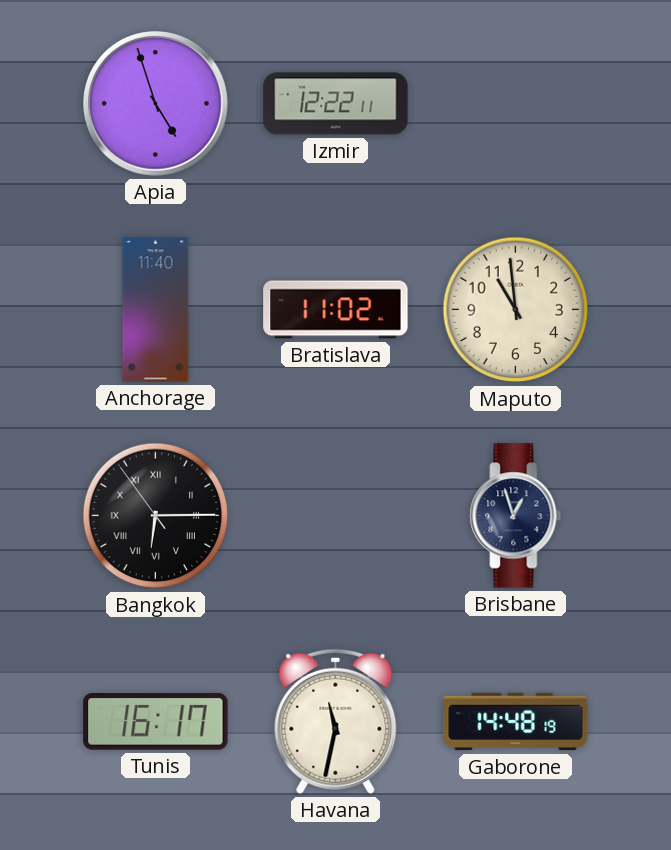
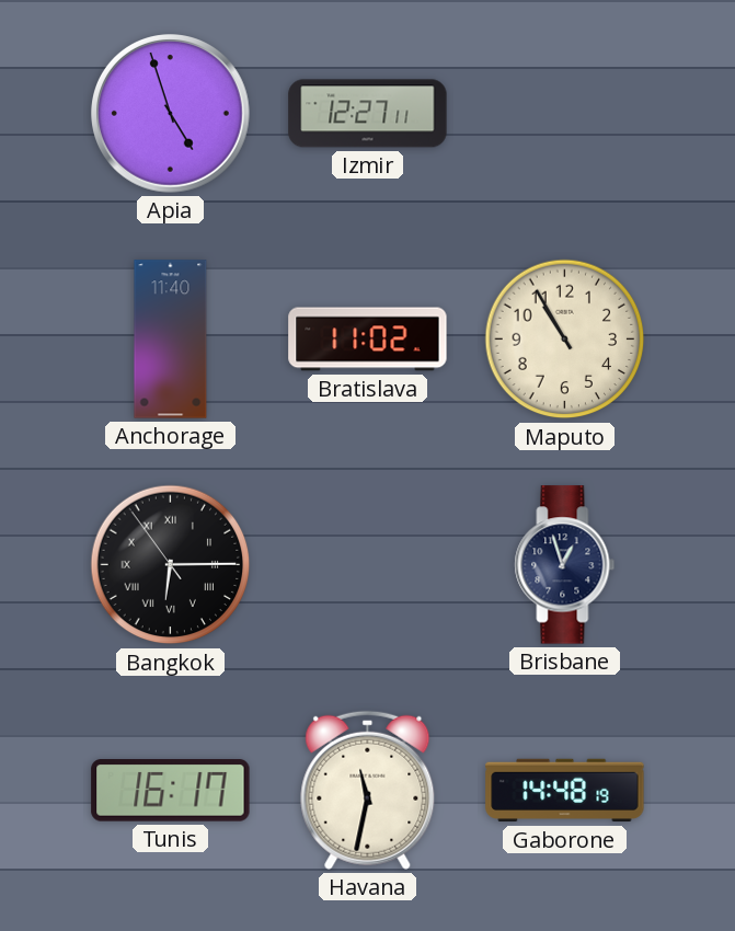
Izmir: 12:22 -> 12:27
Maputo: 10:59 -> 10:55
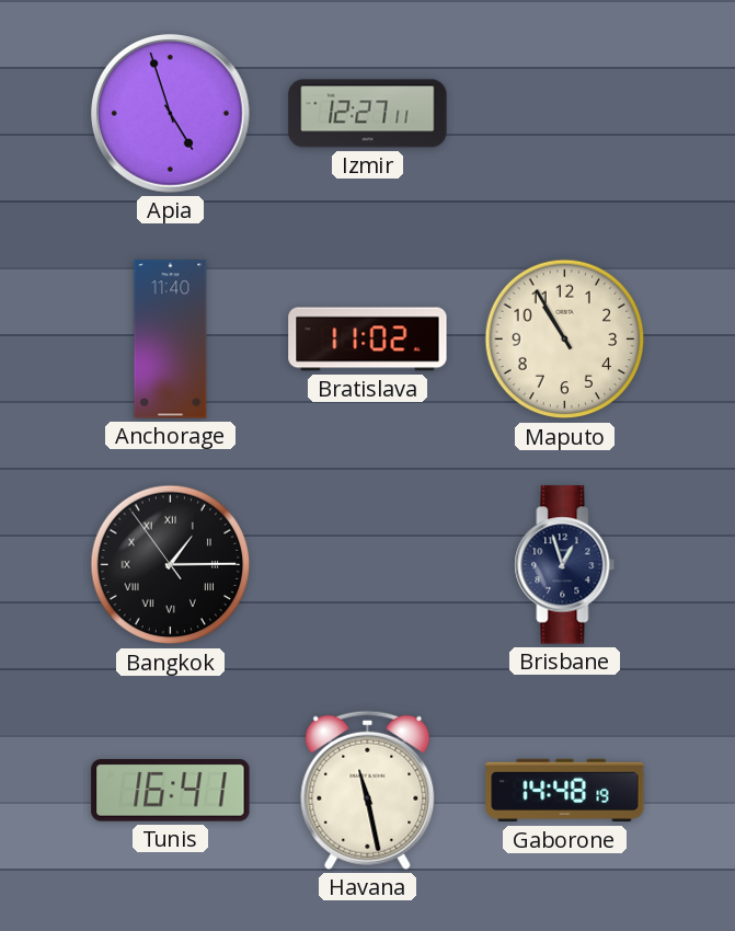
Bangkok: 6:14 -> 1:14
Tunis: 16:17 -> 16:41
Havana: 11:32 -> 11:28
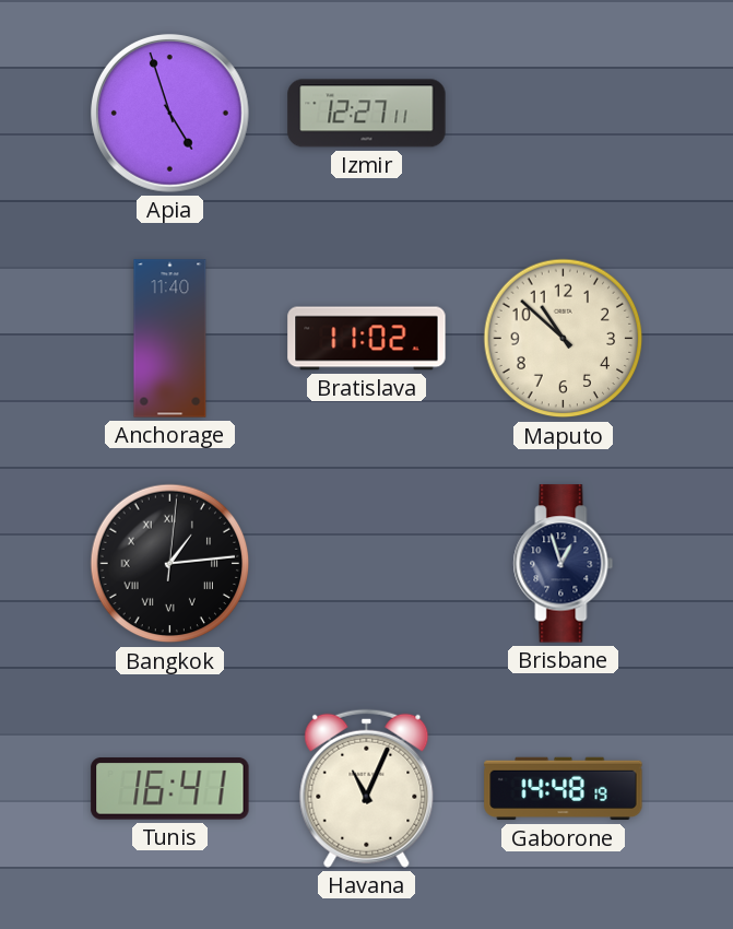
Maputo: 10:55 -> 10:52
Bangkok: 1:14:54 -> 1:14:01
Havana: 11:28 -> 11:04
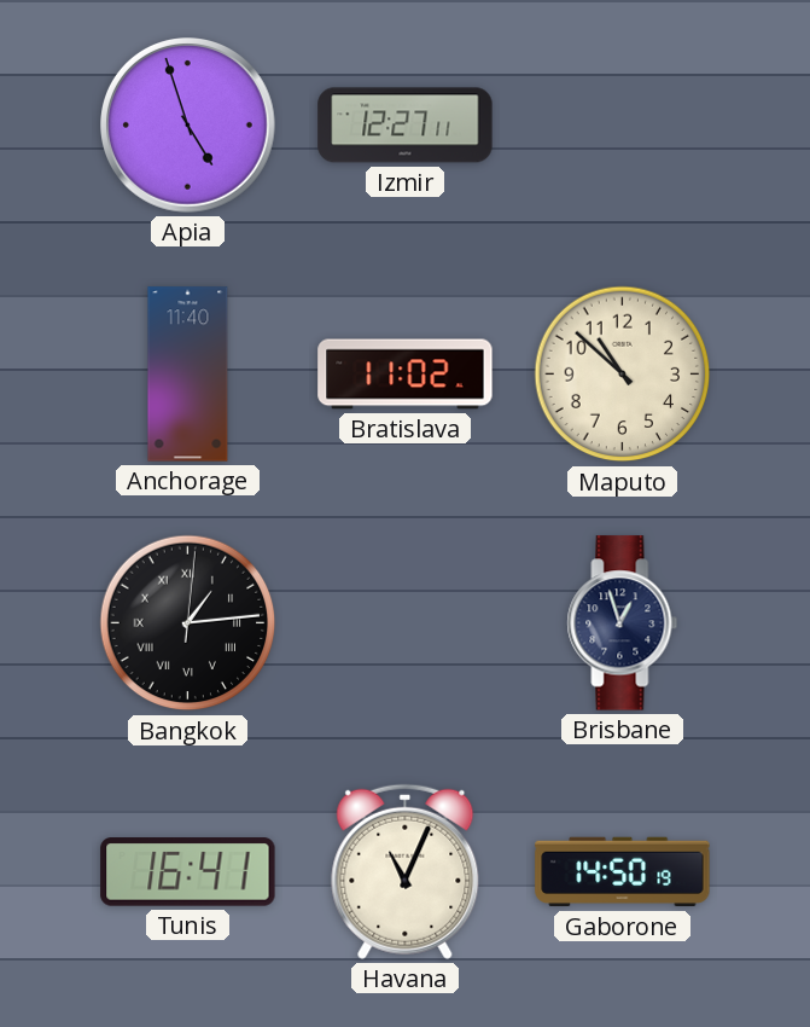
Gaborone: 14:48 -> 14:50
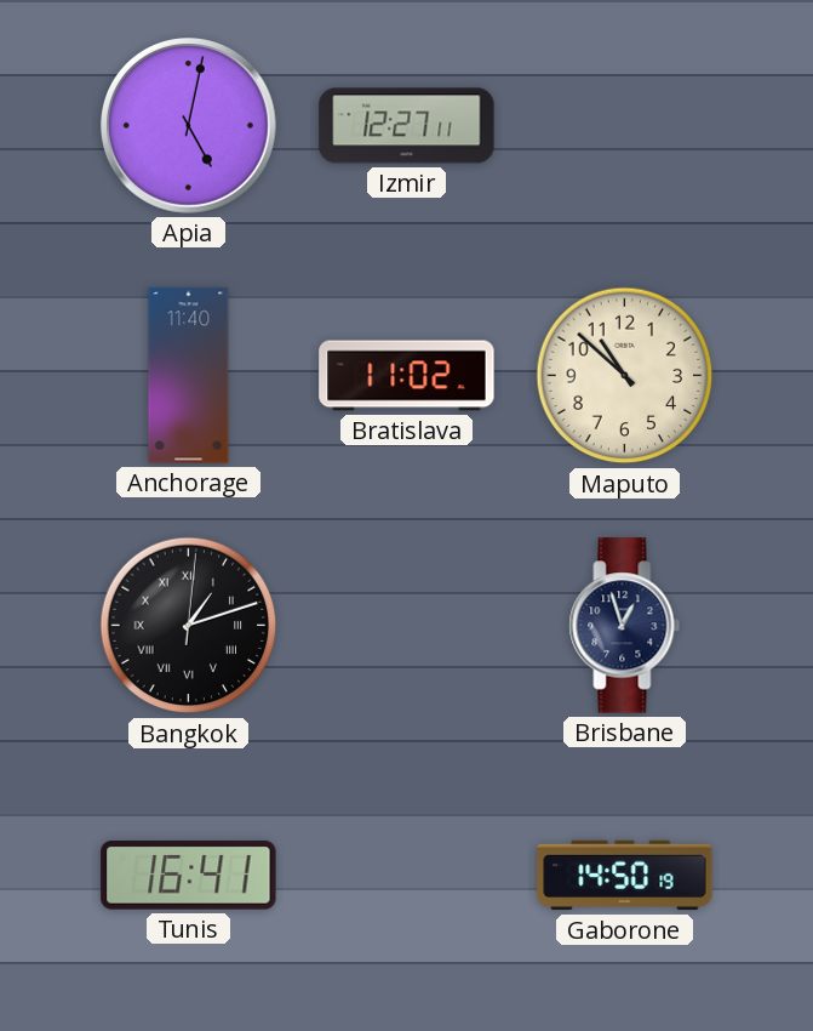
Apia: 4:57 -> 5:02
Bangkok: 1:14 -> 1:12
Havana: 11:04 -> none
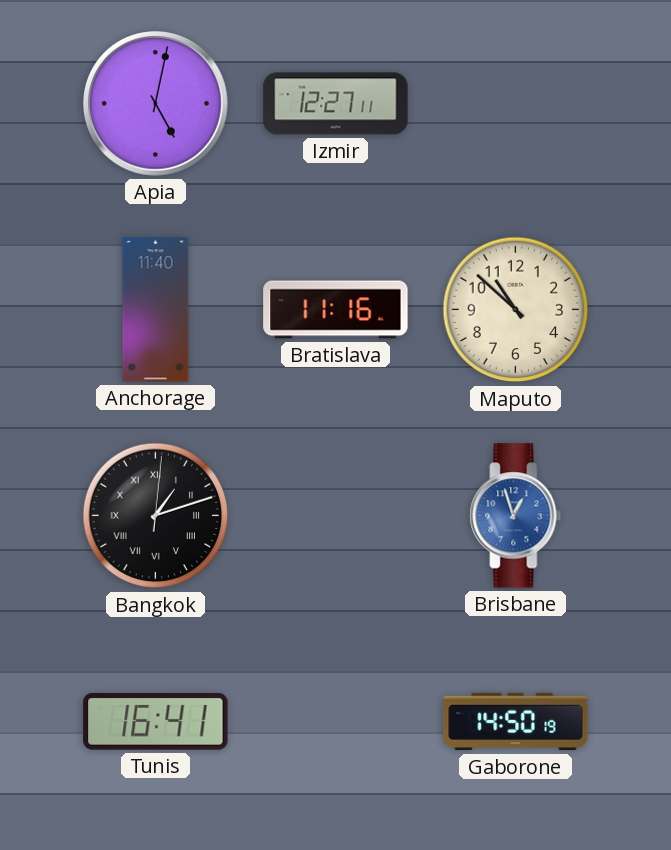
Bratislava: 11:02 -> 11:16
Brisbane dial: navy -> blue
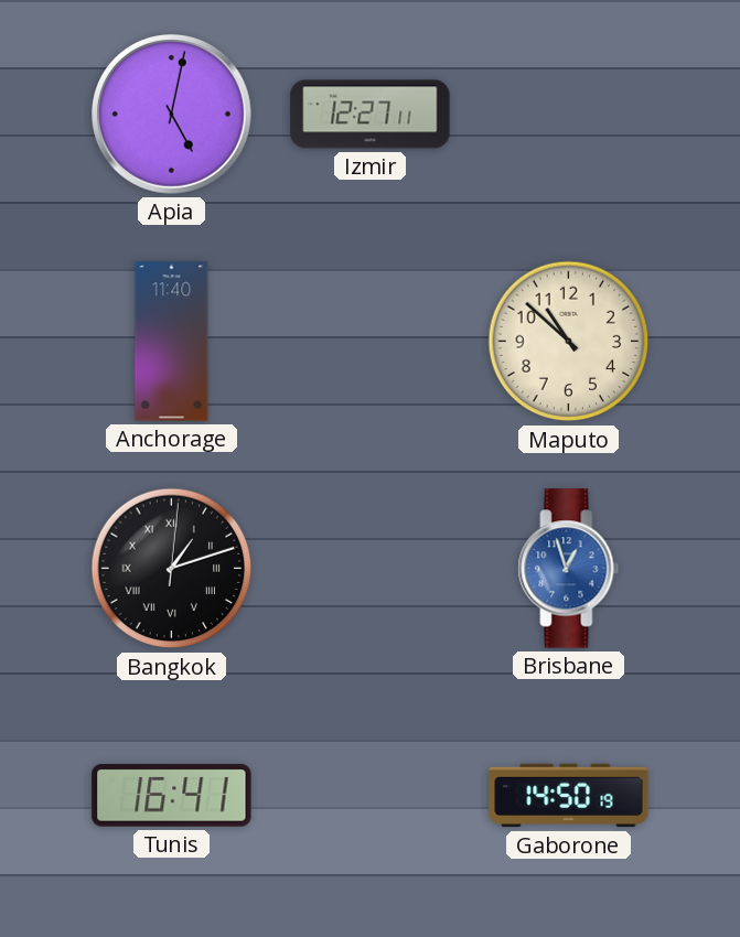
Bratislava: 11:16 -> none
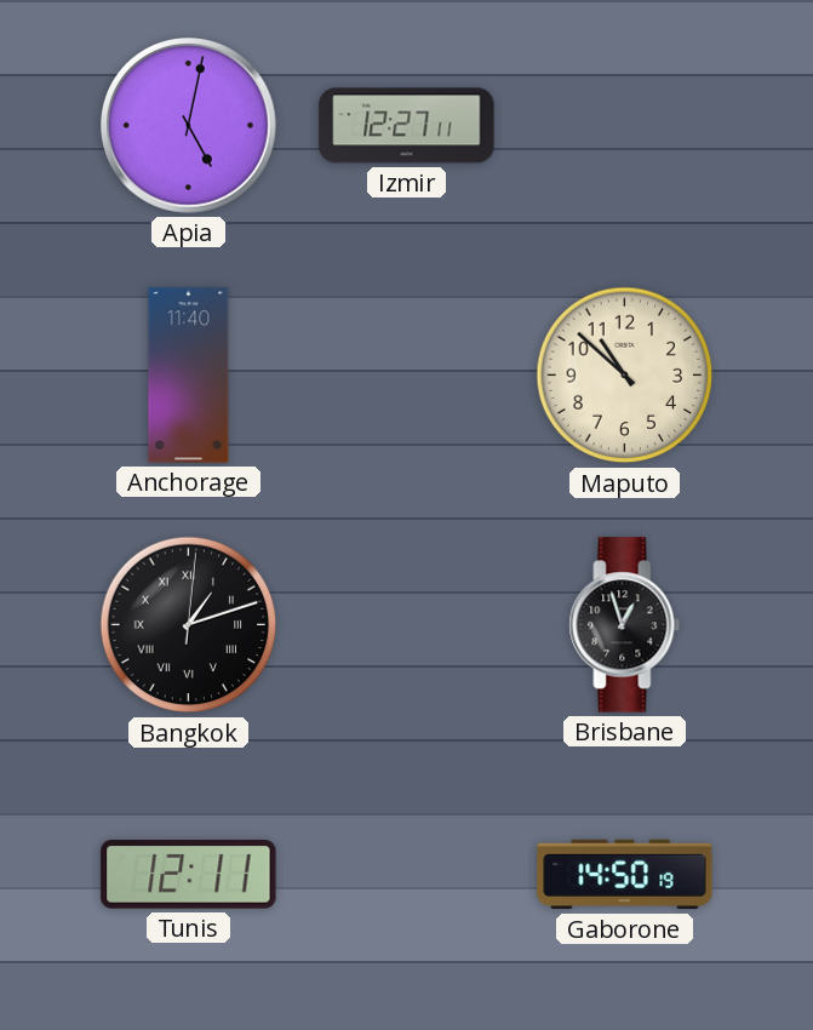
Brisbane dial: blue -> black
Tunis: 16:41 -> 12:11
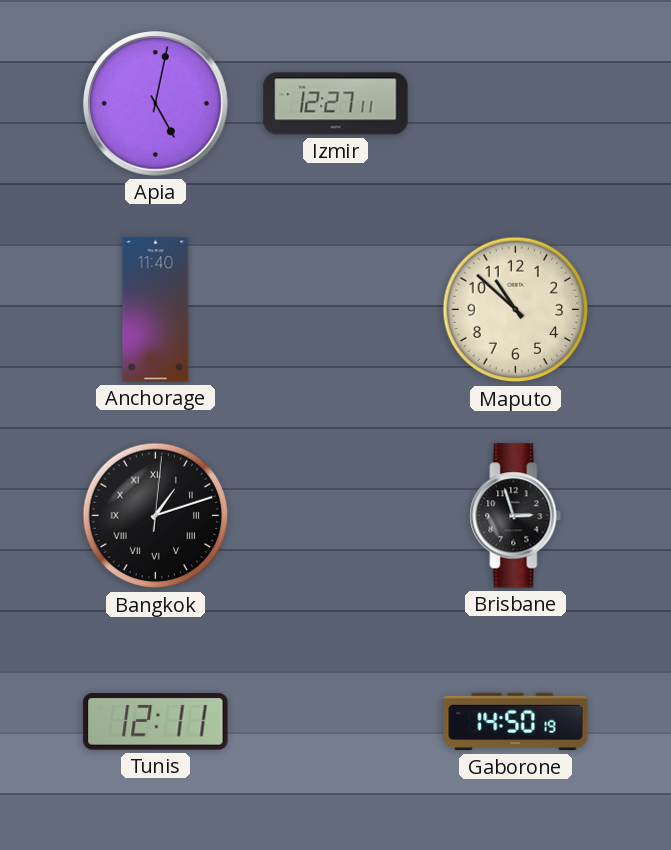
Brisbane: 12:57 -> 2:57
